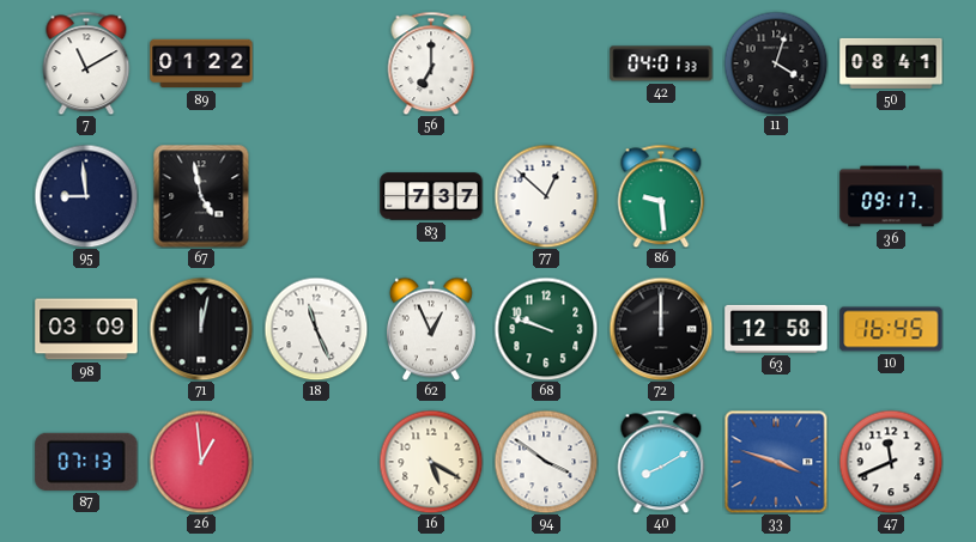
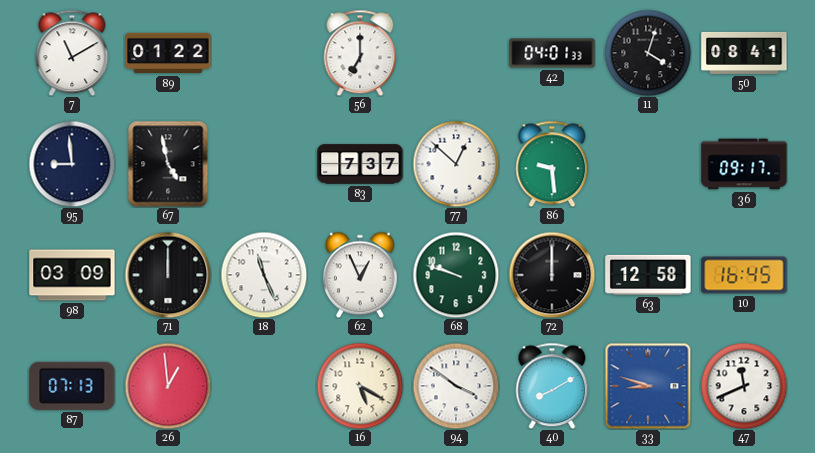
71: 12:02 -> 12:00
33: 3:48 -> 8:48
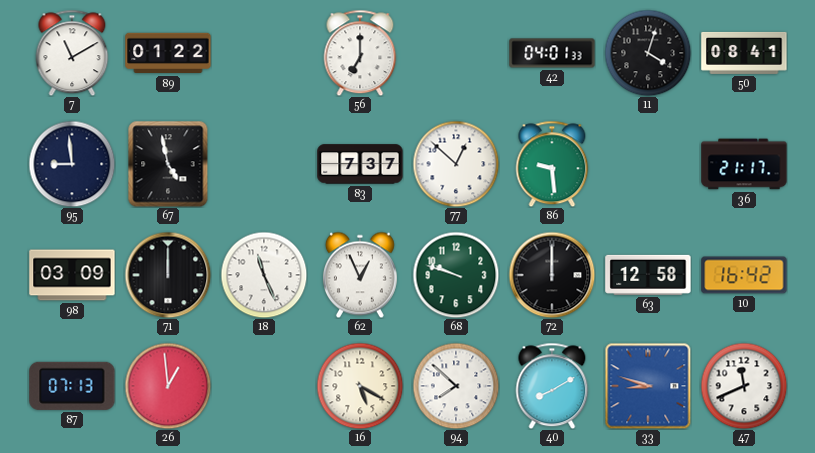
36: 09:17 -> 21:17
10: 16:45 -> 16:42
94: 3:51 -> 7:52
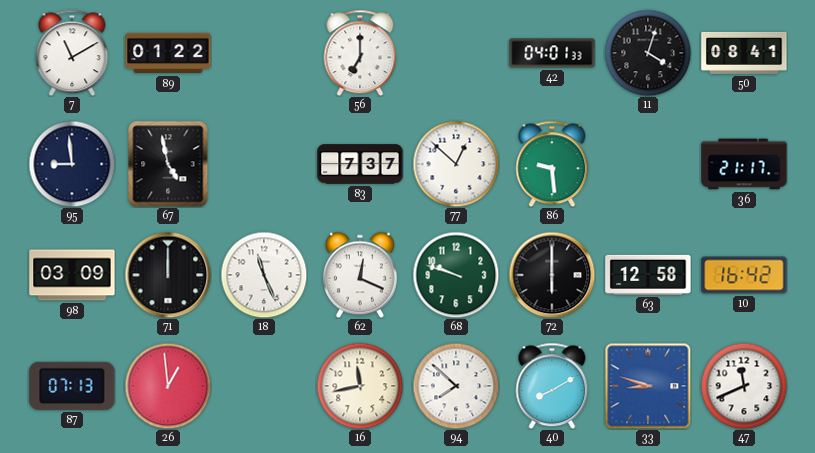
62: 12:56 -> 12:19
72: 12:00 -> 6:00
16: 5:20 -> 11:43
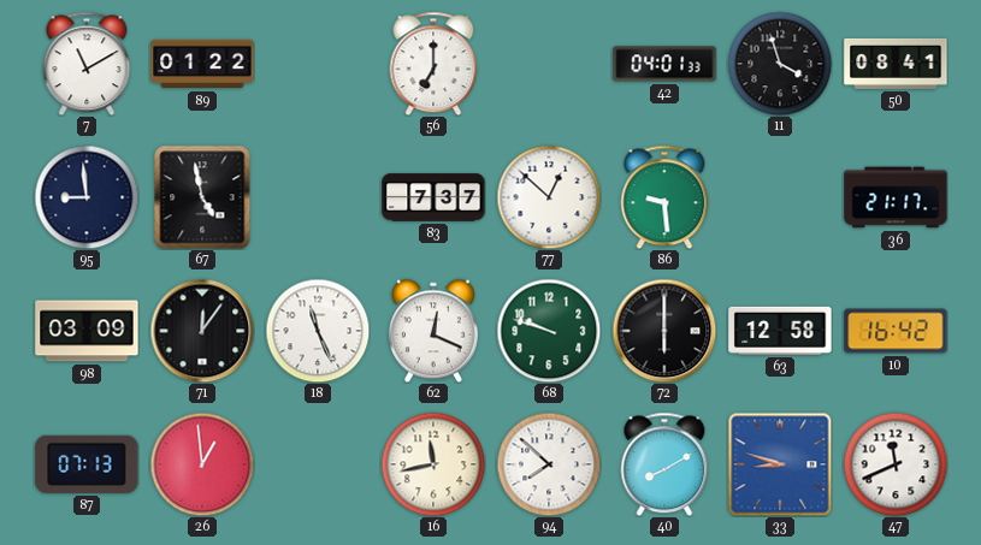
11: 4:03 -> 3:57
71: 12:00 -> 12:06
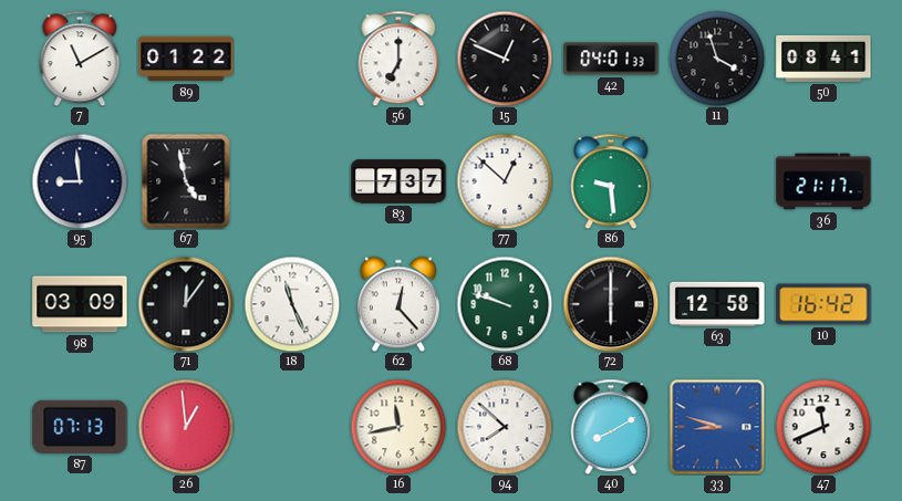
15: none -> 12:49
62: 12:19 -> 12:23
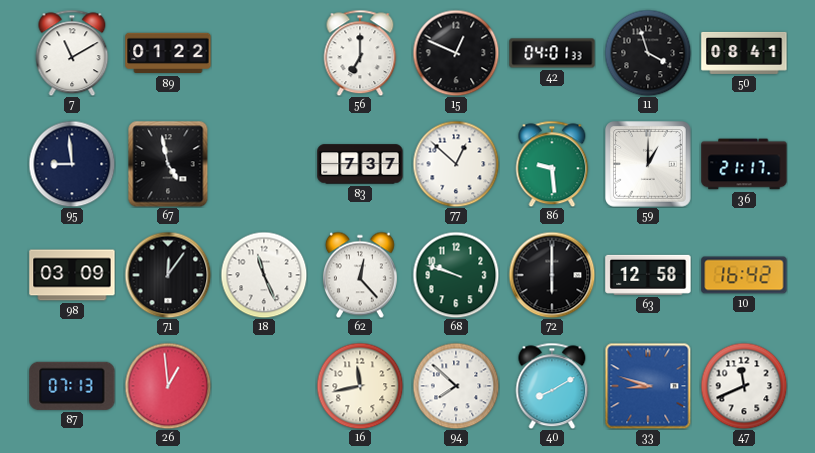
59: none -> 1:00
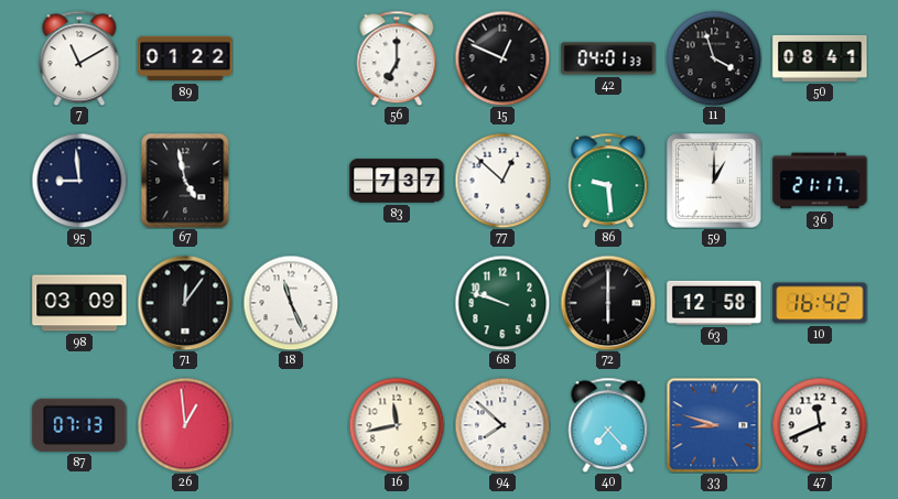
62: 12:23 -> none
40: 8:10 -> 7:23
